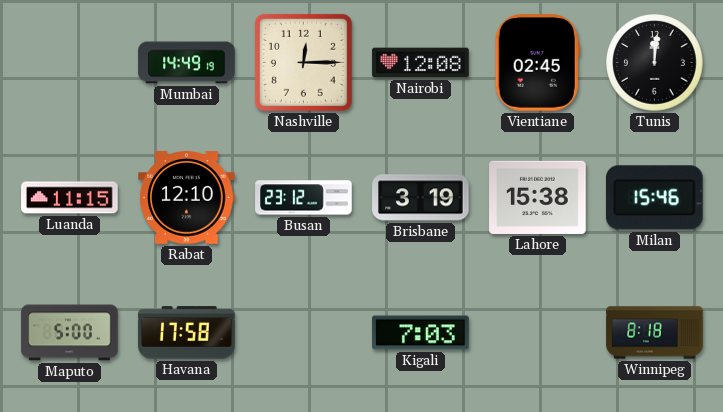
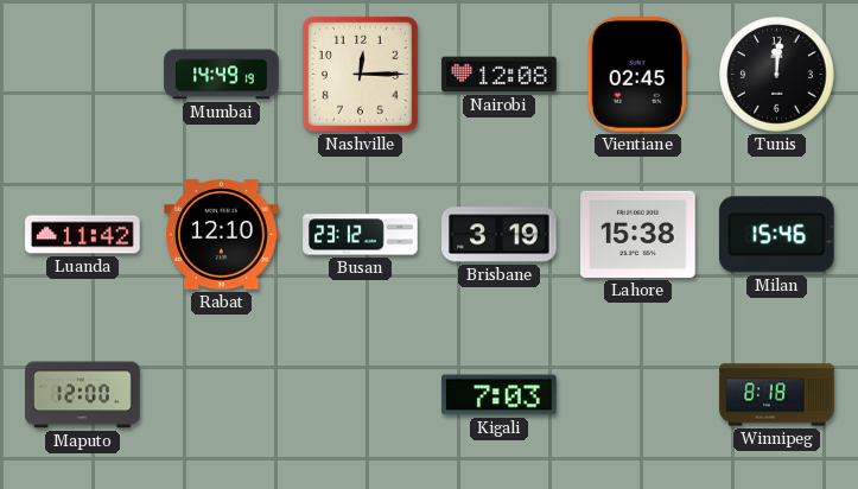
Luanda: 11:15 -> 11:42
Maputo: 5:00 -> 12:00
Havana: 17:58 -> none
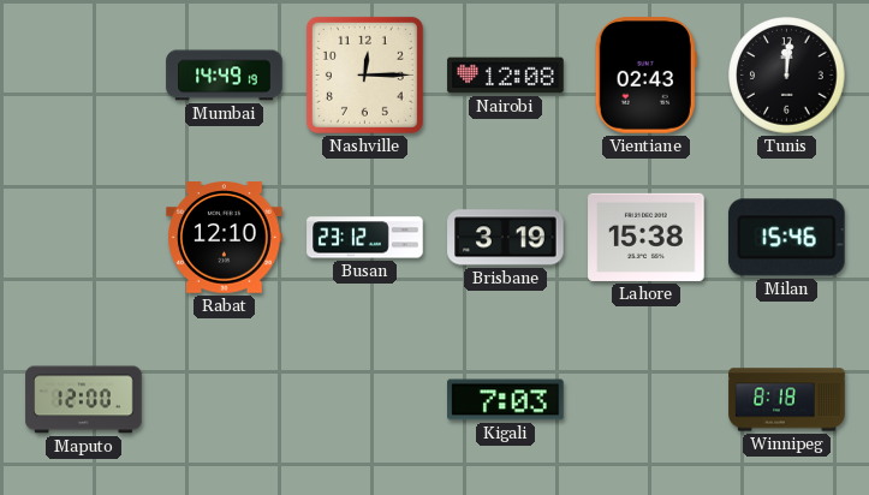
Vientiane: 02:45 -> 02:43
Luanda: 11:42 -> none
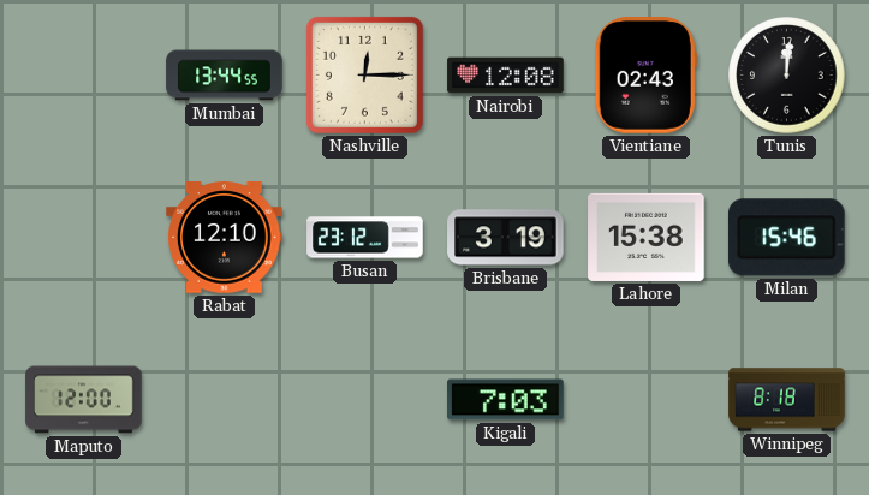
Mumbai: 14:49 -> 13:44
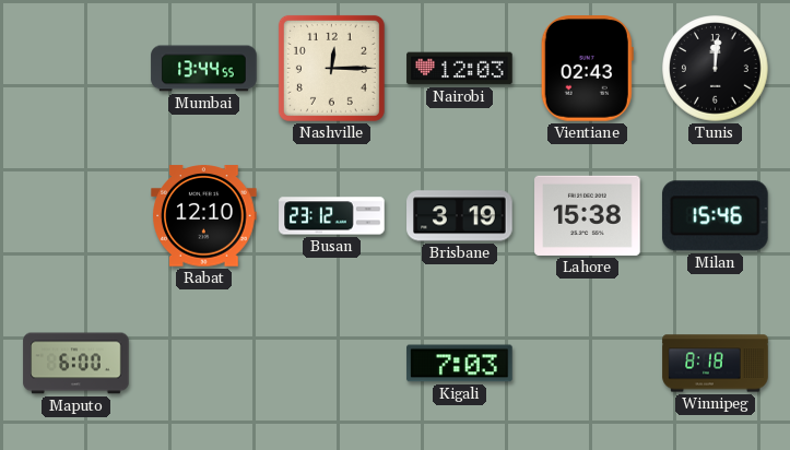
Nairobi: 12:08 -> 12:03
Maputo: 12:00 -> 6:00
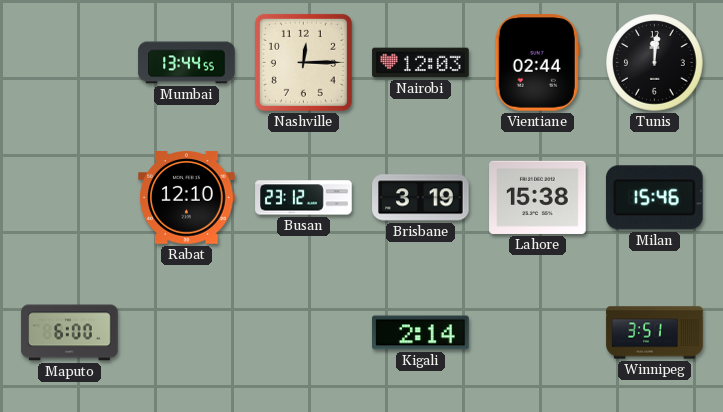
Vientiane: 02:43 -> 02:44
Kigali: 7:03 -> 2:14
Winnipeg: 8:18 -> 3:51
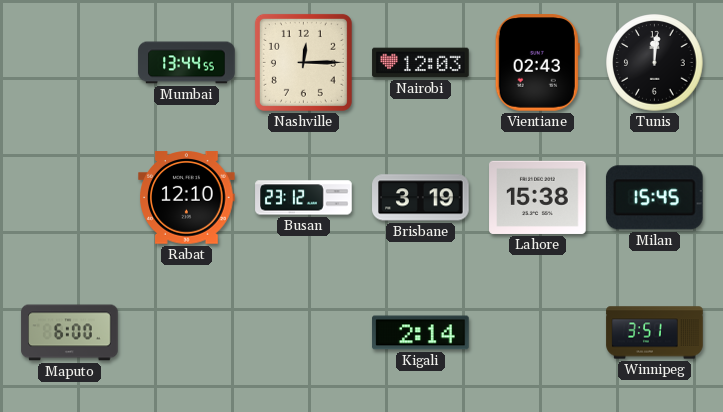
Vientiane: 02:44 -> 02:43
Milan: 15:46 -> 15:45
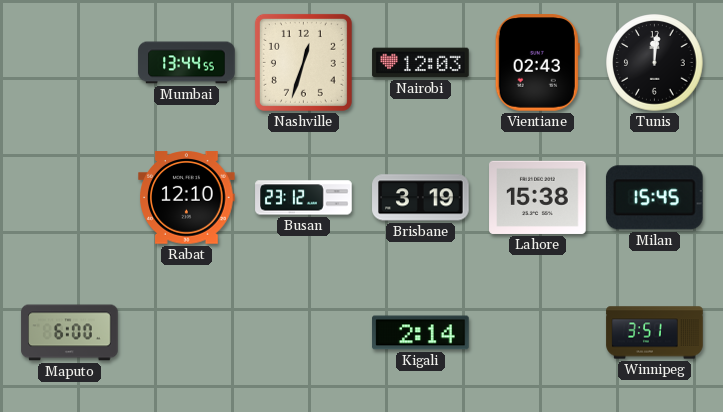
Nashville: 12:15 -> 12:33
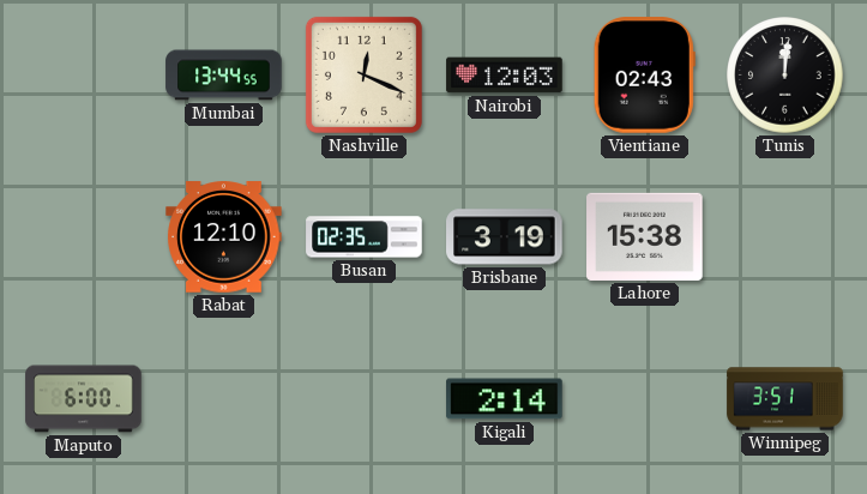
Nashville: 12:33 -> 12:19
Busan: 23:12 -> 02:35
Milan: 15:45 -> none
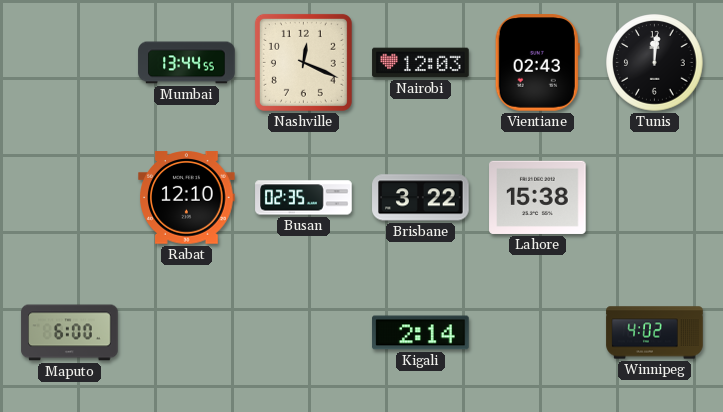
Brisbane: 3:19 -> 3:22
Winnipeg: 3:51 -> 4:02
